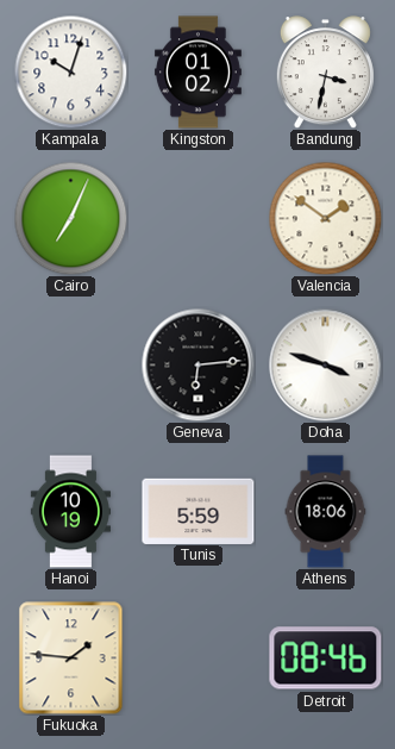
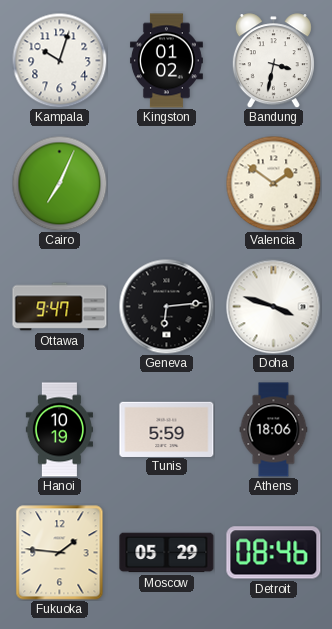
Ottawa: none -> 9:47
Moscow: none -> 05:29
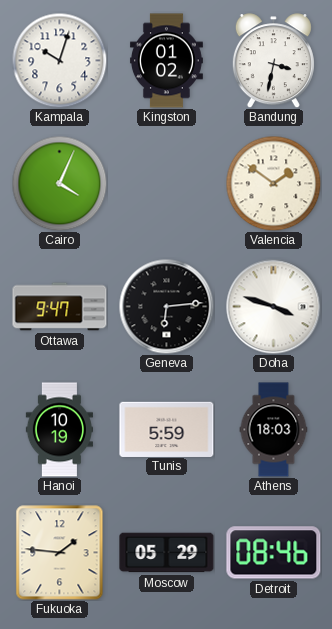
Cairo: 7:04 -> 4:04
Athens: 18:06 -> 18:03
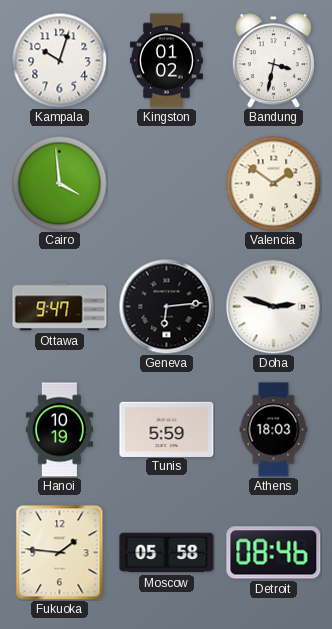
Cairo: 4:04 -> 3:59
Doha: 3:48 -> 2:48
Moscow: 05:29 -> 05:58
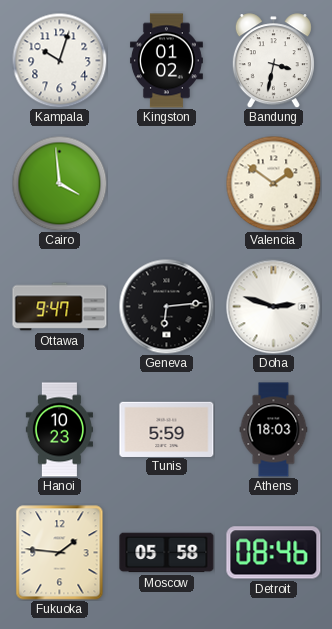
Hanoi: 10:19 -> 10:23
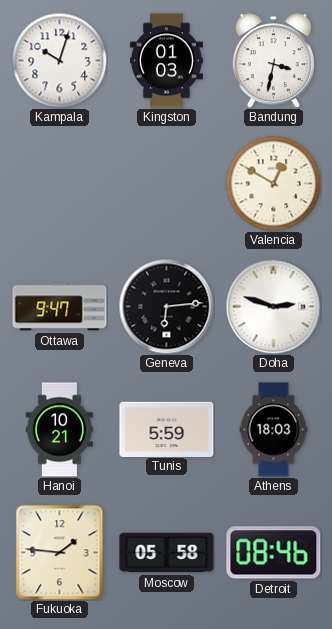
Kingston: 01:02 -> 01:03
Cairo: 3:59 -> none
Valencia: 1:51 -> 12:50
Hanoi: 10:23 -> 10:21
